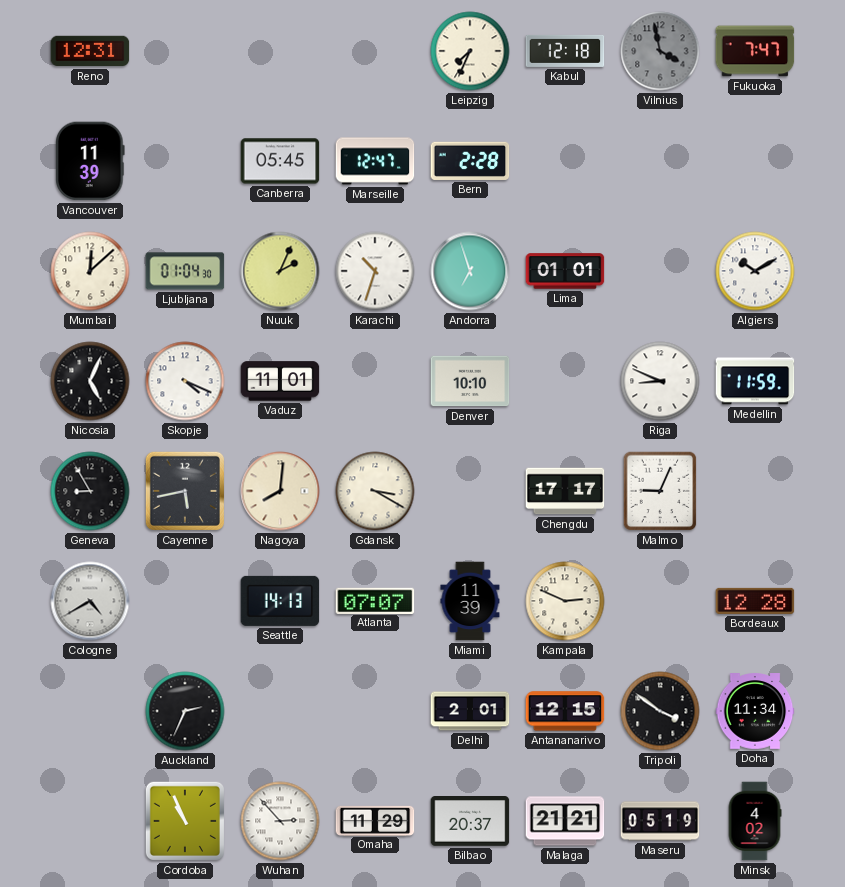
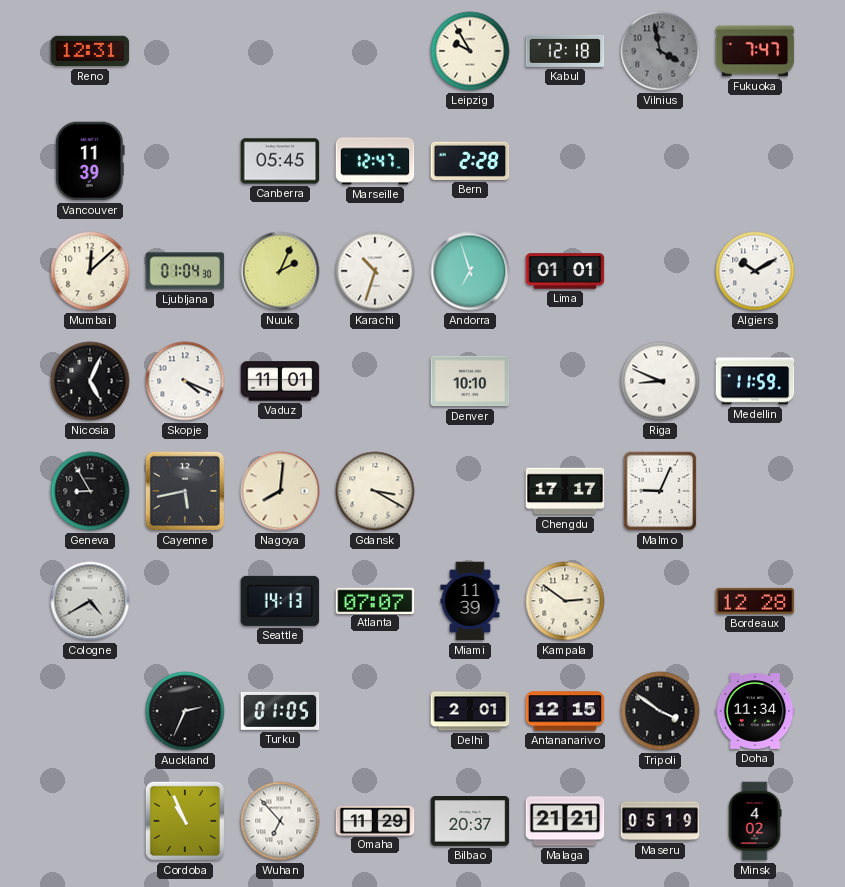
Leipzig: 7:34 -> 9:55
Kampala: 2:49 -> 2:51
Turku: none -> 01:05
Wuhan: 2:53 -> 6:53
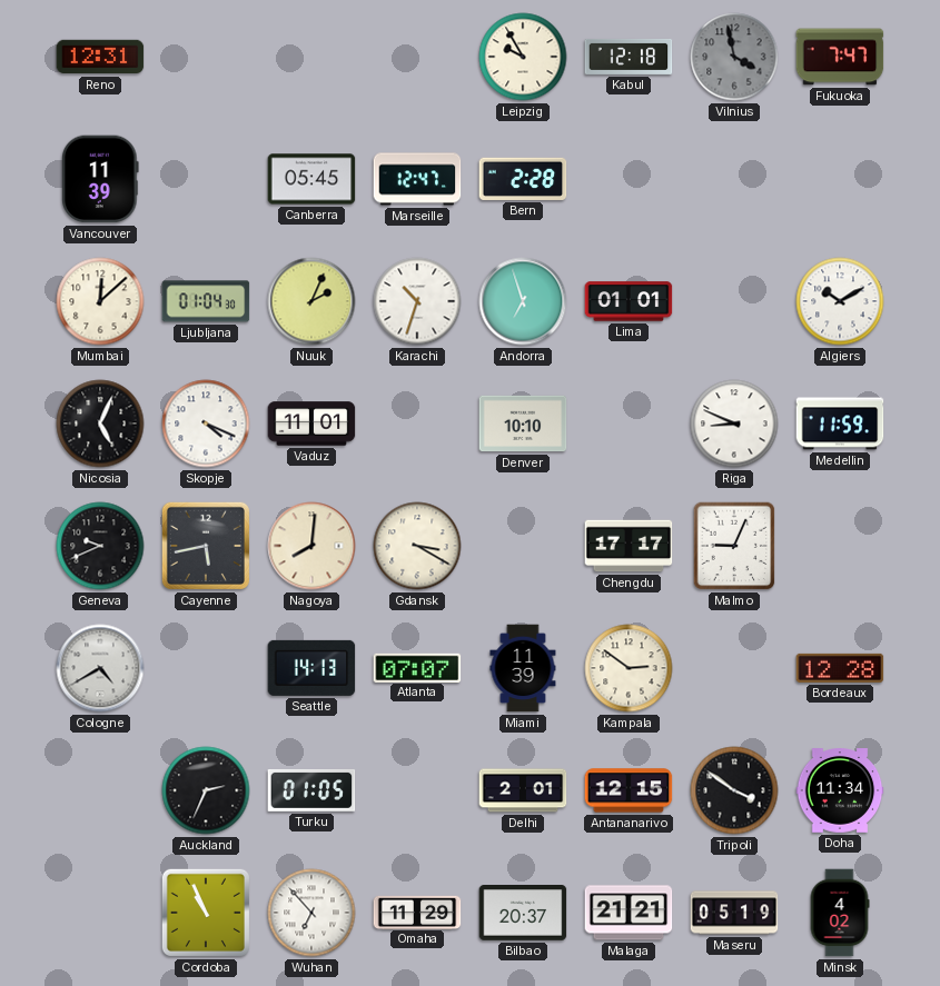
Geneva: 8:55 -> 9:41
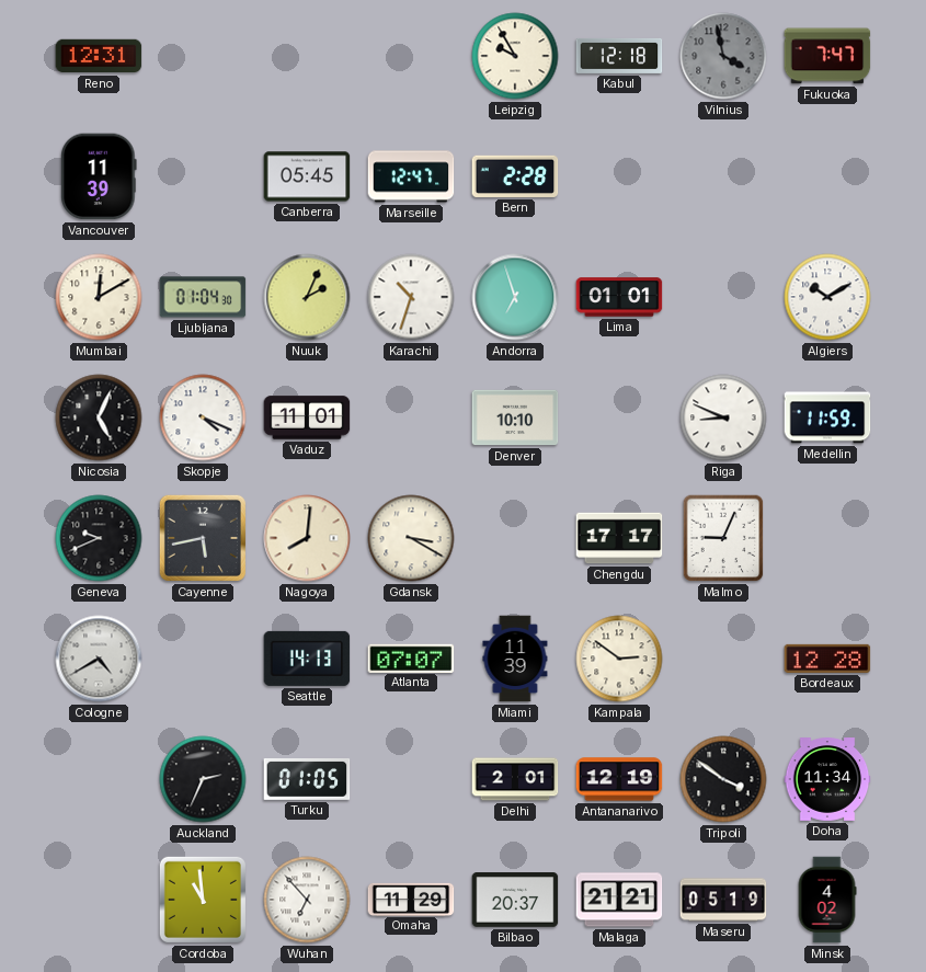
Mumbai: 12:08 -> 12:10
Antananarivo: 12:15 -> 12:19
Cordoba: 10:56 -> 10:59
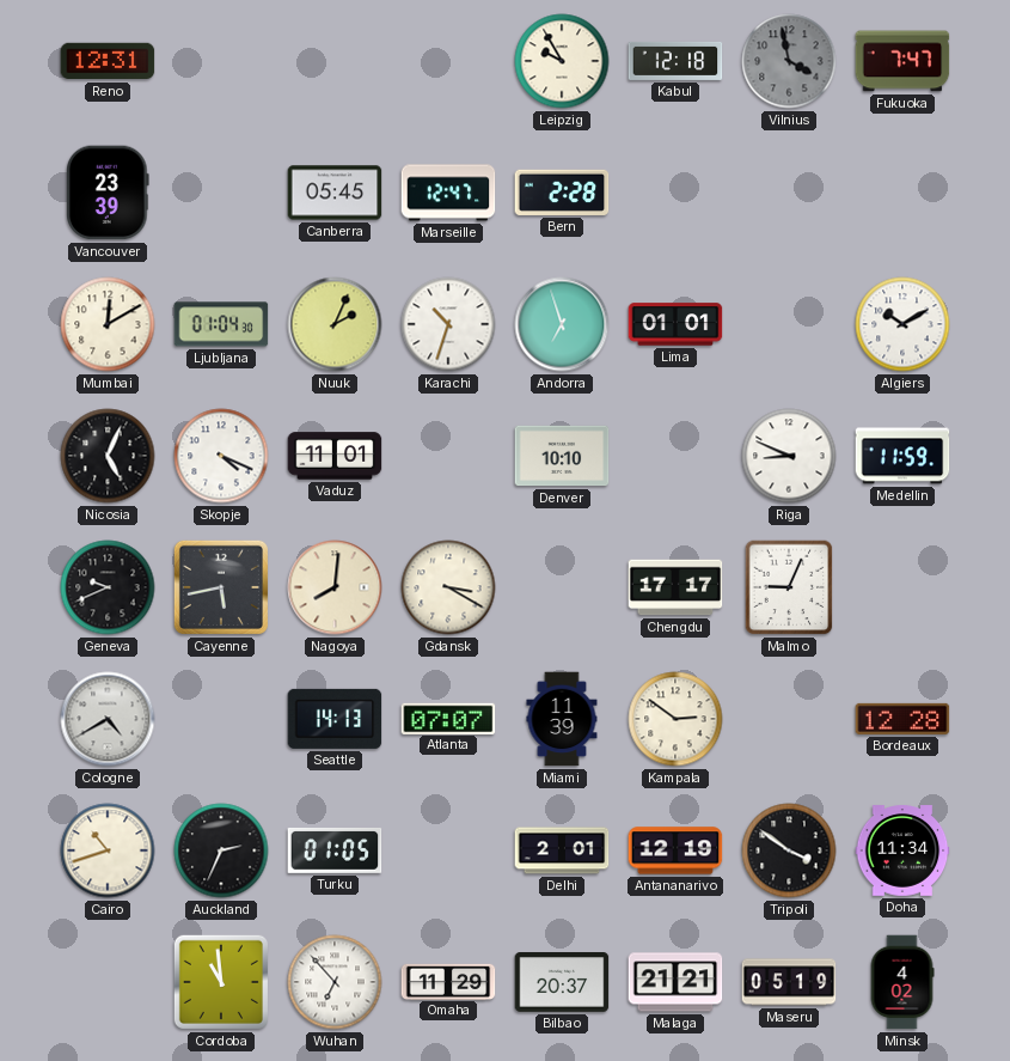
Vancouver: 11:39 -> 23:39
Cairo: none -> 10:42
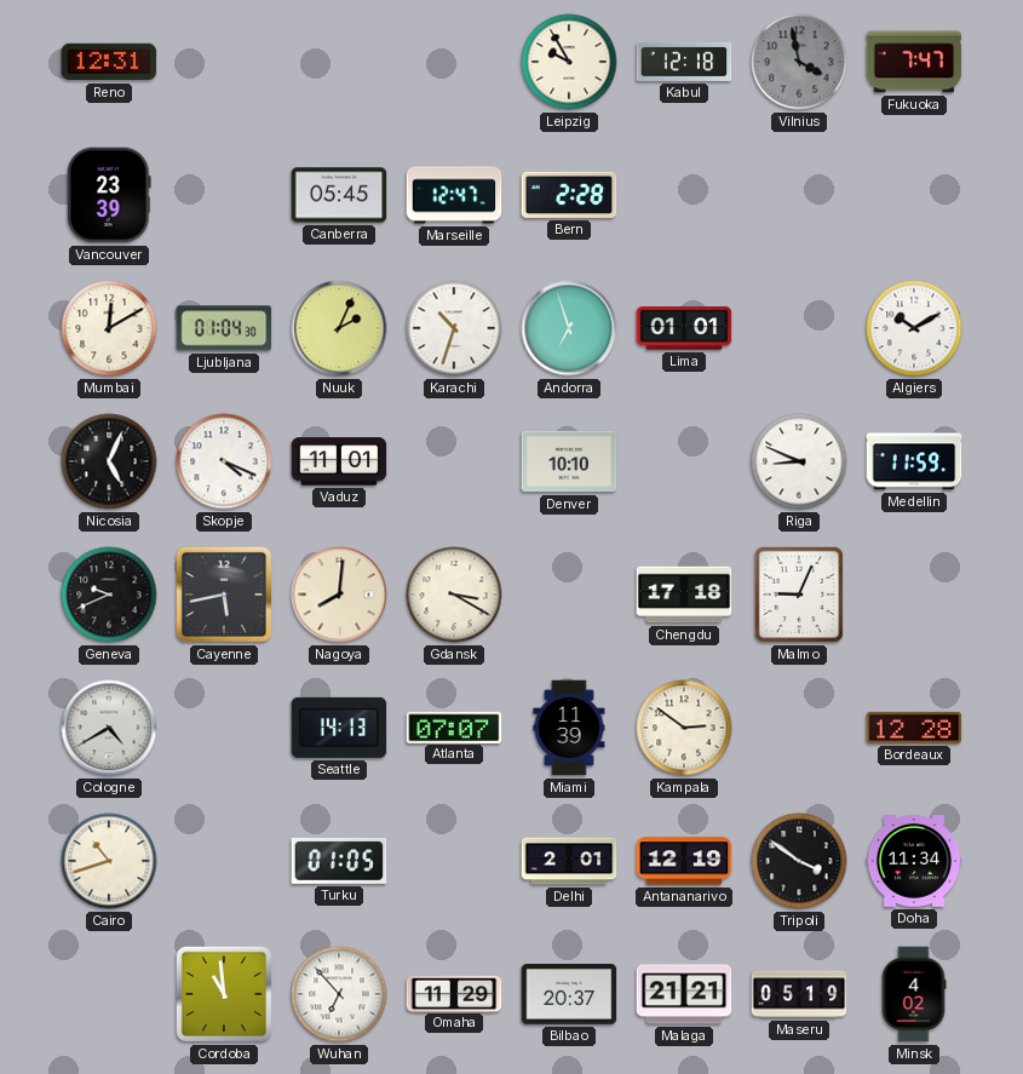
Chengdu: 17:17 -> 17:18
Auckland: 2:34 -> none
